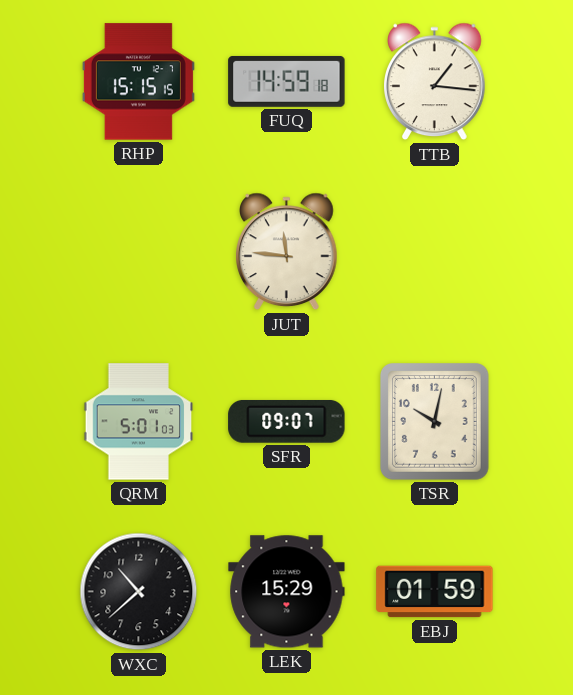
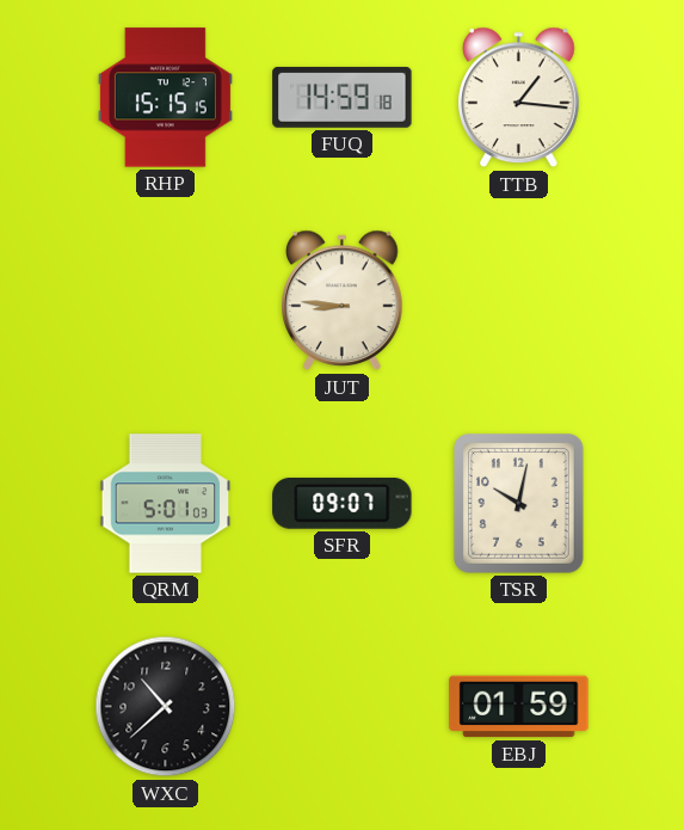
JUT: 11:46 -> 8:46
LEK: 15:29 -> none
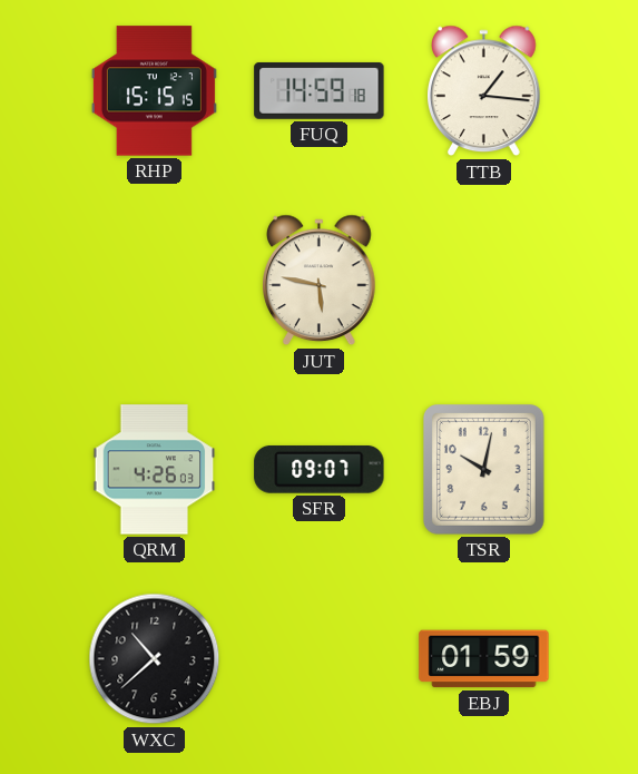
JUT: 8:46 -> 5:47
QRM: 5:01 -> 4:26
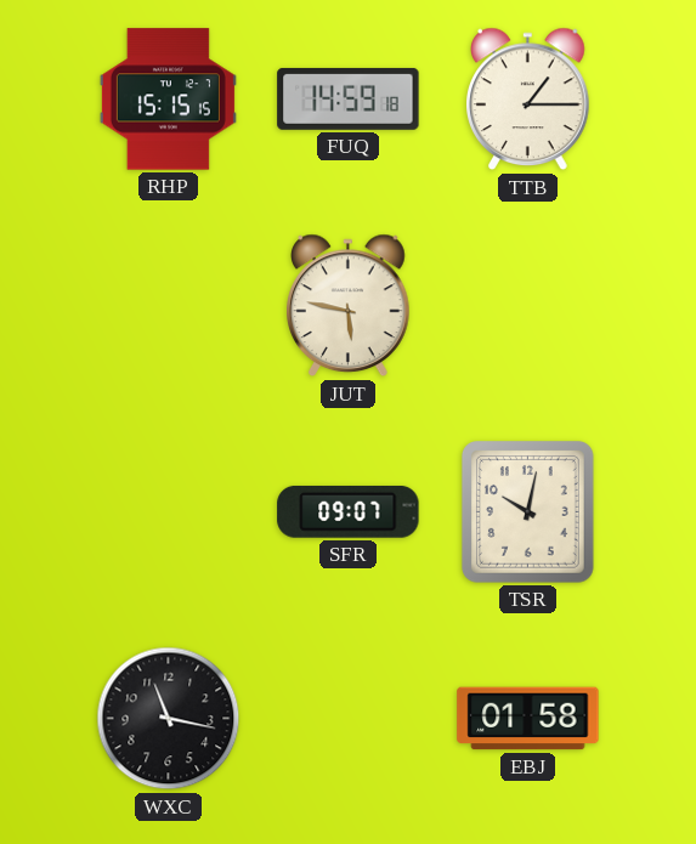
TTB: 1:16 -> 1:15
QRM: 4:26 -> none
WXC: 10:38 -> 11:17
EBJ: 01:59 -> 01:58
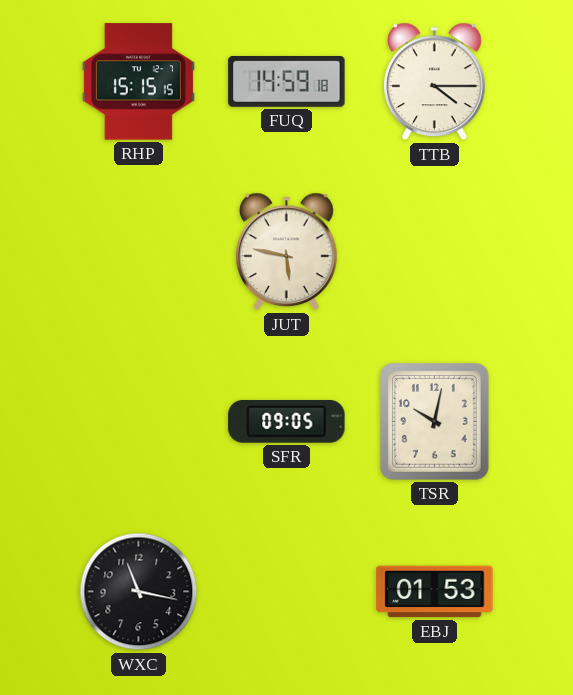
TTB: 1:15 -> 4:15
SFR: 09:07 -> 09:05
EBJ: 01:58 -> 01:53
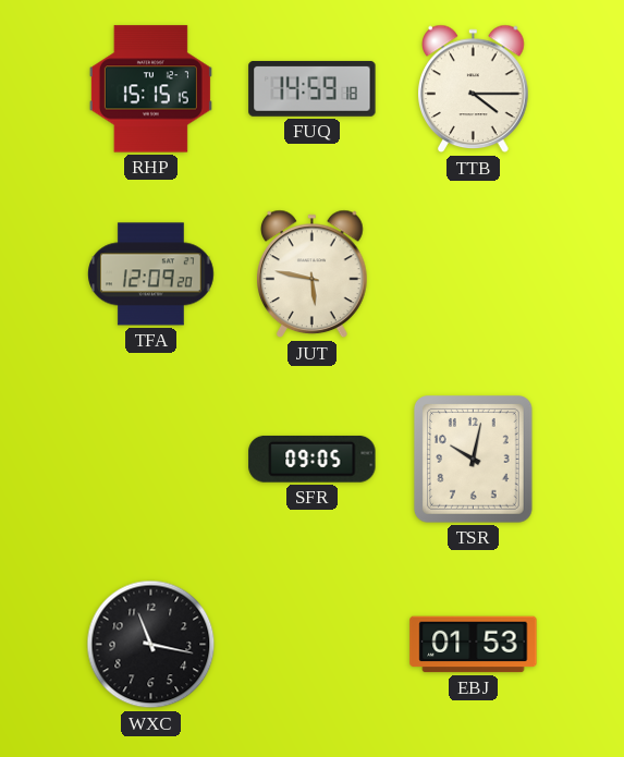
TFA: none -> 12:09
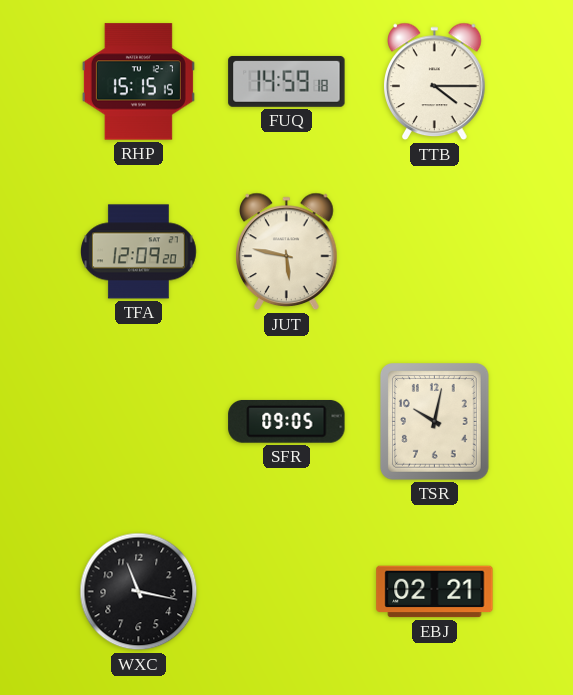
EBJ: 01:53 -> 02:21
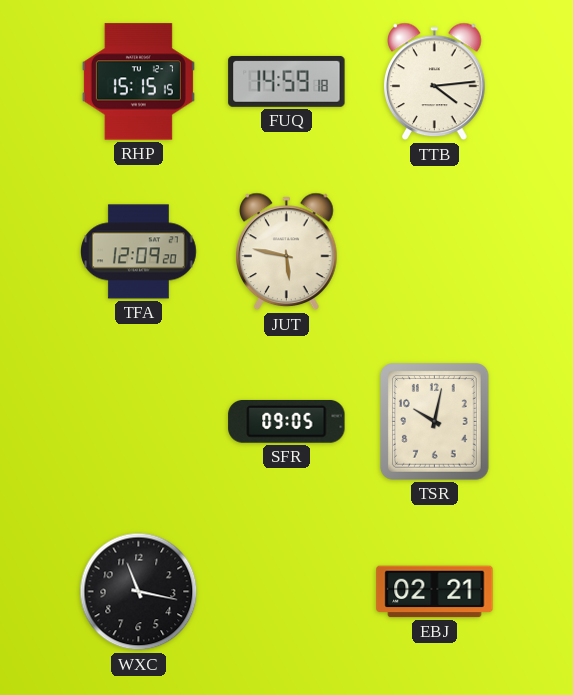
TTB: 4:15 -> 4:14
